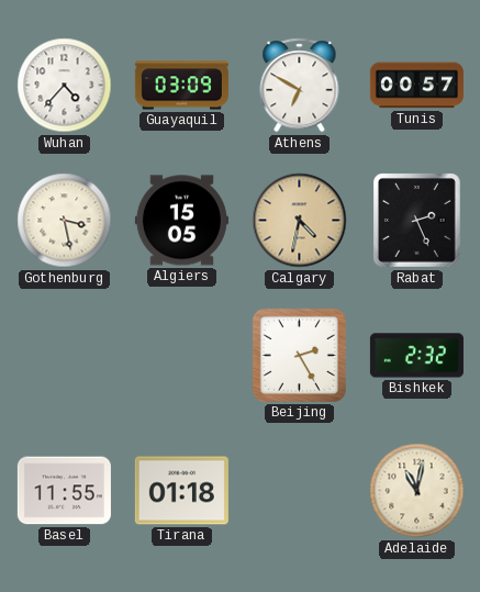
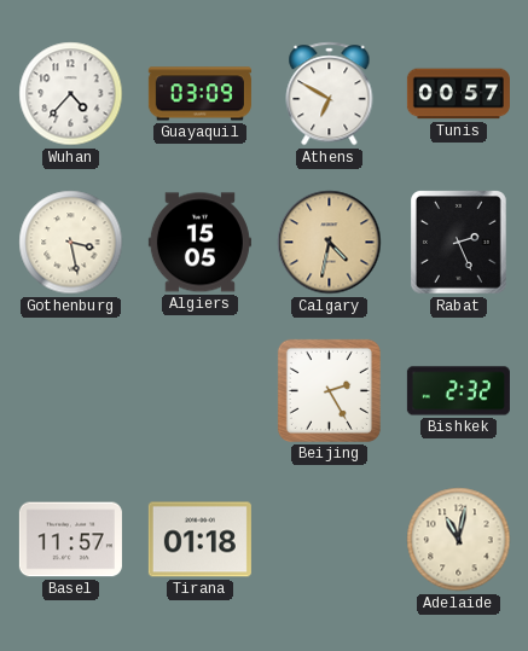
Basel: 11:55 -> 11:57
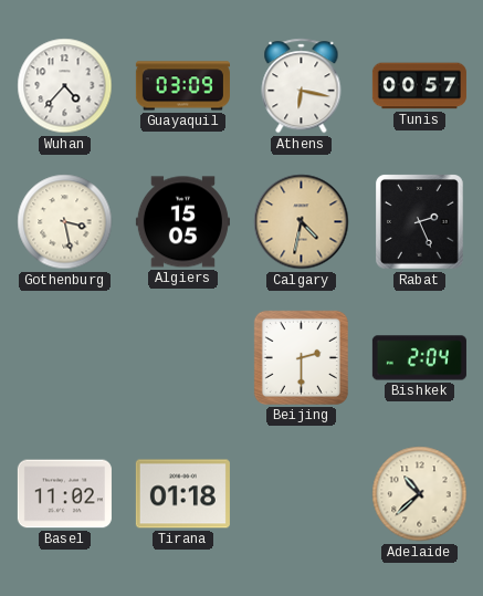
Athens: 6:50 -> 6:17
Beijing: 2:25 -> 2:30
Bishkek: 2:32 -> 2:04
Basel: 11:57 -> 11:02
Adelaide: 11:02 -> 10:38
